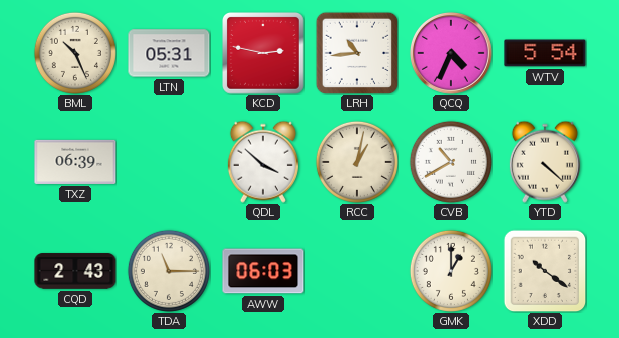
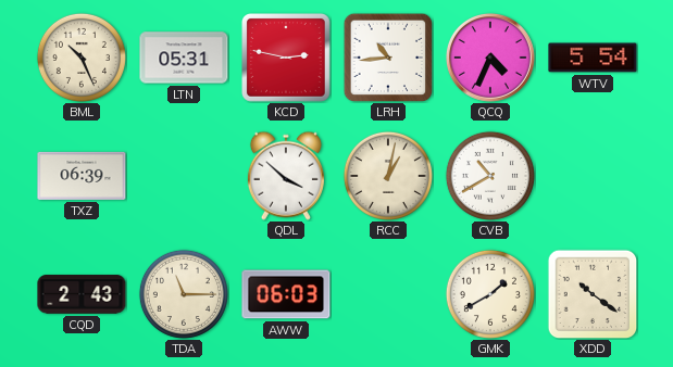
YTD: 4:22 -> none
GMK: 1:00 -> 1:40
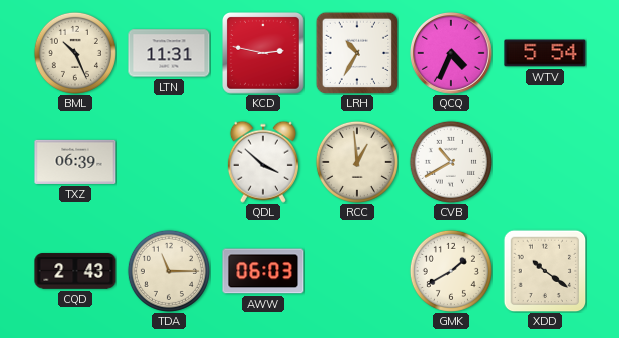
LTN: 05:31 -> 11:31
LRH: 10:44 -> 10:35
RCC: 1:02 -> 12:59
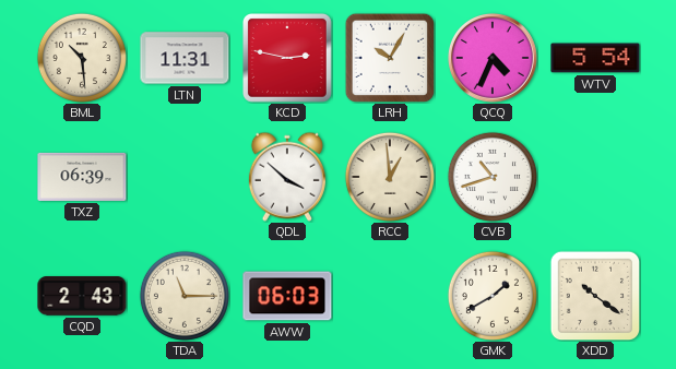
BML: 10:26 -> 10:29
LRH: 10:35 -> 10:05
CVB: 10:40 -> 10:42
